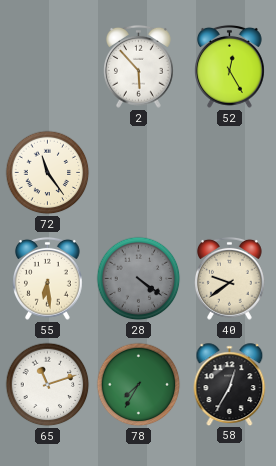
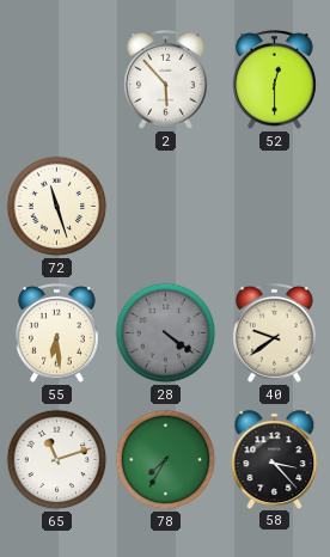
52: 12:25 -> 12:30
72: 11:24 -> 11:27
58: 12:35 -> 3:23
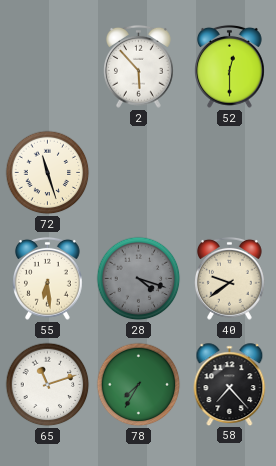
28: 4:21 -> 4:18
58: 3:23 -> 7:23
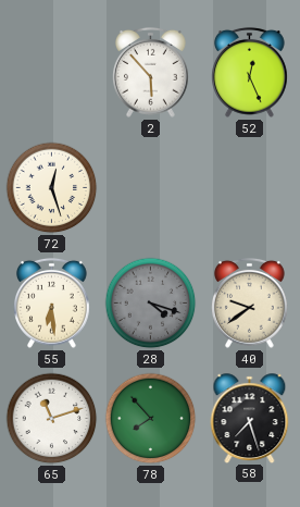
52: 12:30 -> 12:26
72: 11:27 -> 12:27
78: 7:35 -> 7:53
58: 7:23 -> 7:27
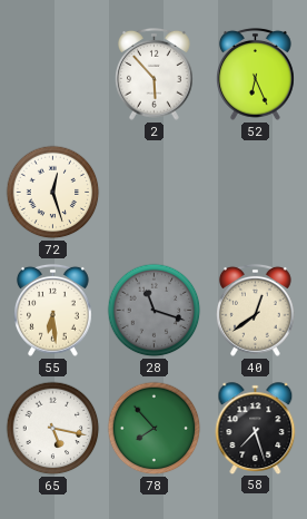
52: 12:26 -> 6:26
28: 4:18 -> 11:18
40: 9:39 -> 12:39
65: 11:12 -> 5:17
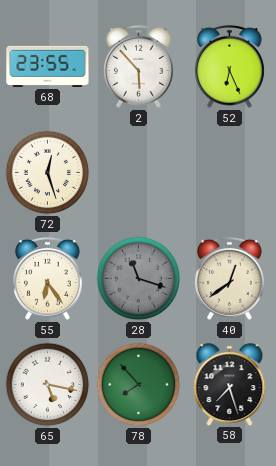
68: none -> 23:55
55: 6:29 -> 6:24
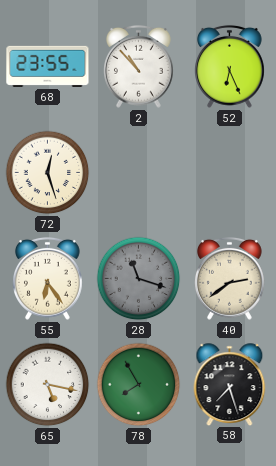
2: 5:53 -> 10:53
40: 12:39 -> 2:39
78: 7:53 -> 7:55
